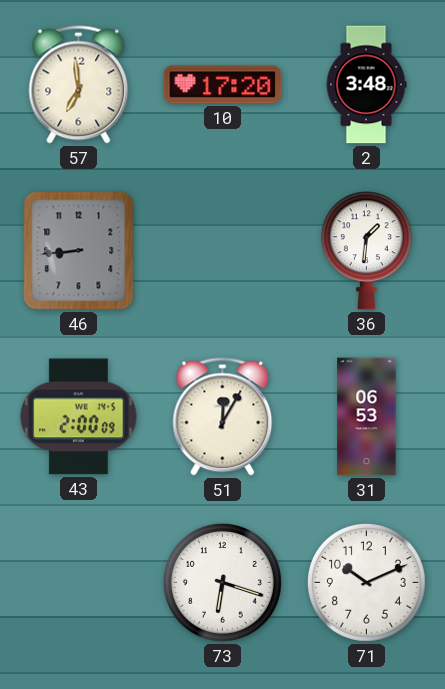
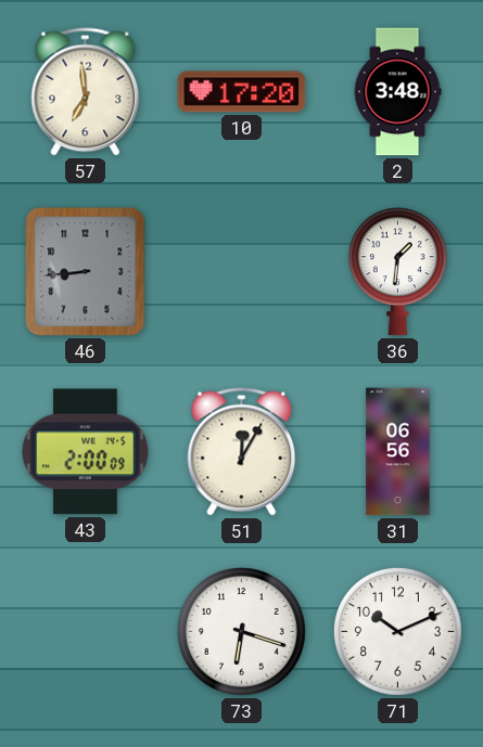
31: 06:53 -> 06:56
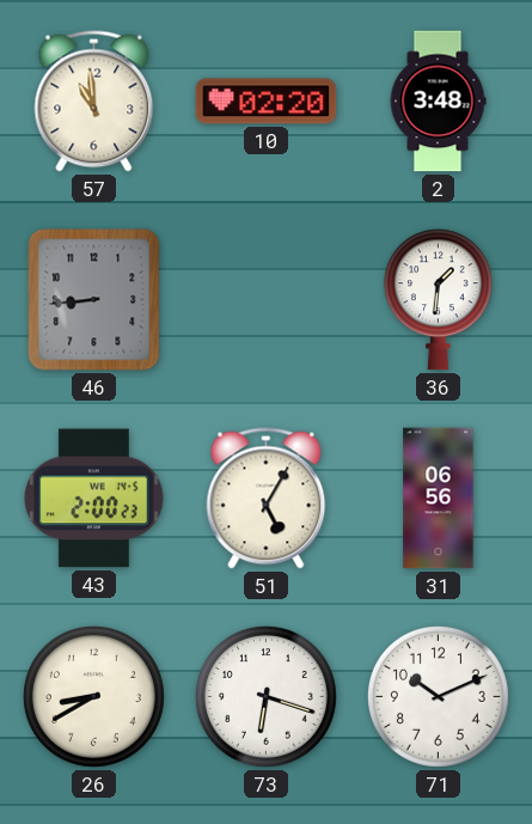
57: 6:59 -> 10:59
10: 17:20 -> 02:20
43: 2:00:09 -> 2:00:23
51: 12:05 -> 5:05
26: none -> 8:40
